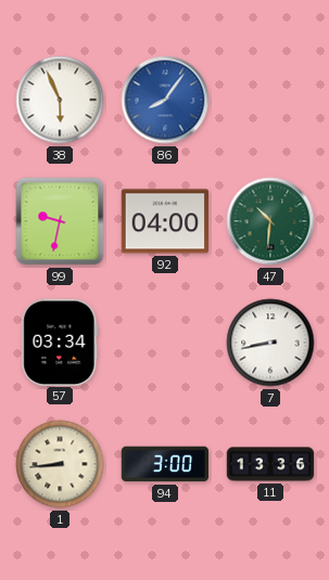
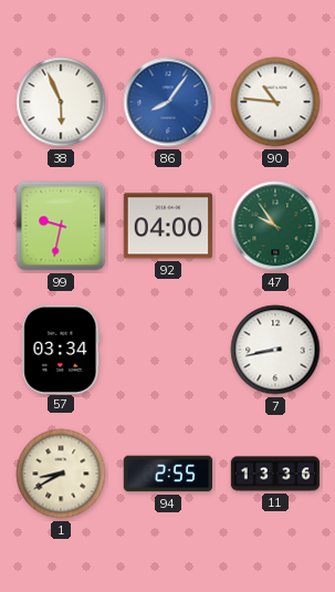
90: none -> 10:46
47: 10:31 -> 9:54
1: 8:44 -> 8:40
94: 3:00 -> 2:55
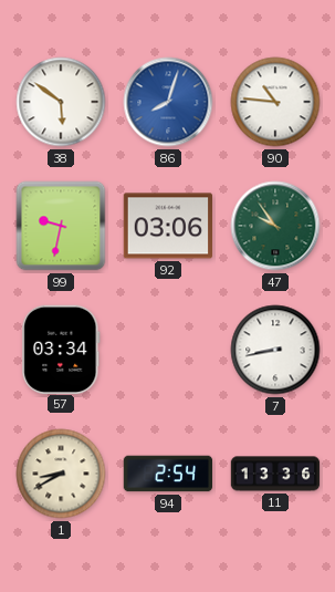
38: 5:56 -> 5:51
86: 8:06 -> 8:03
92: 04:00 -> 03:06
94: 2:55 -> 2:54
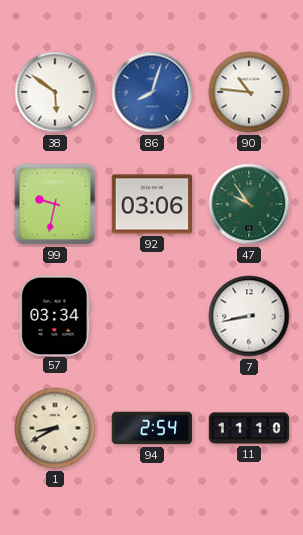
11: 13:36 -> 11:10
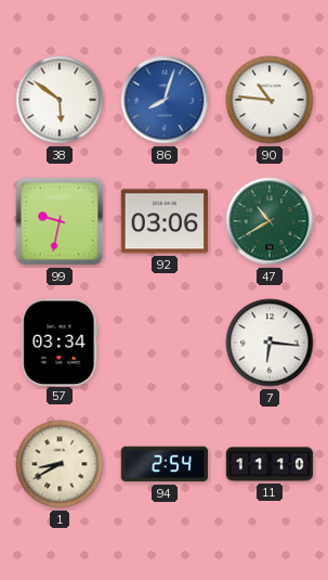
47: 9:54 -> 10:40
7: 8:43 -> 6:16
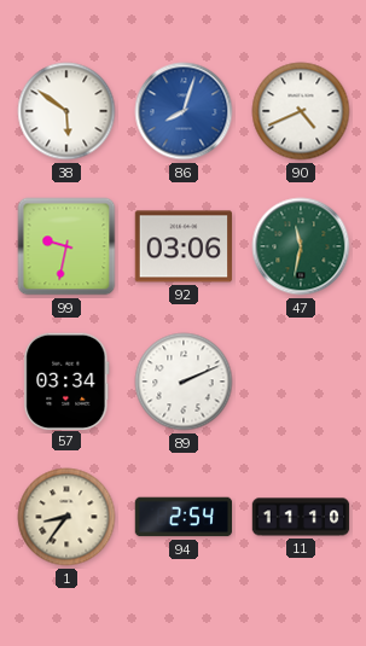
90: 10:46 -> 4:41
47: 10:40 -> 11:32
89: none -> 2:11
7: 6:16 -> none
1: 8:40 -> 8:36
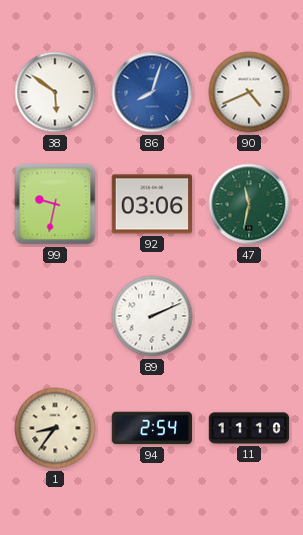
57: 03:34 -> none
